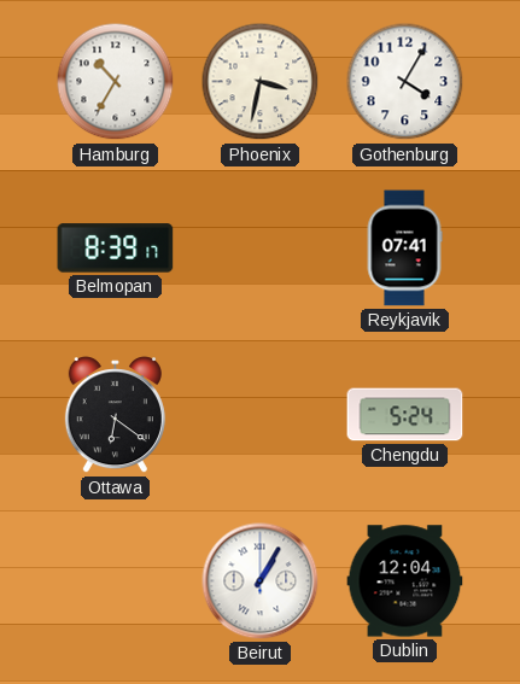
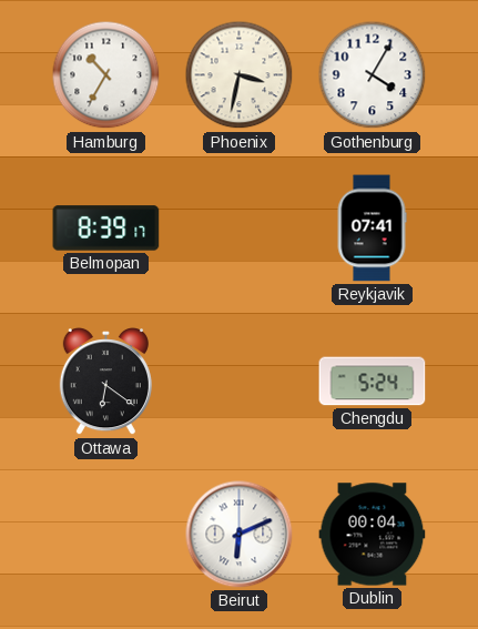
Beirut: 1:05 -> 6:11
Dublin: 12:04 -> 00:04
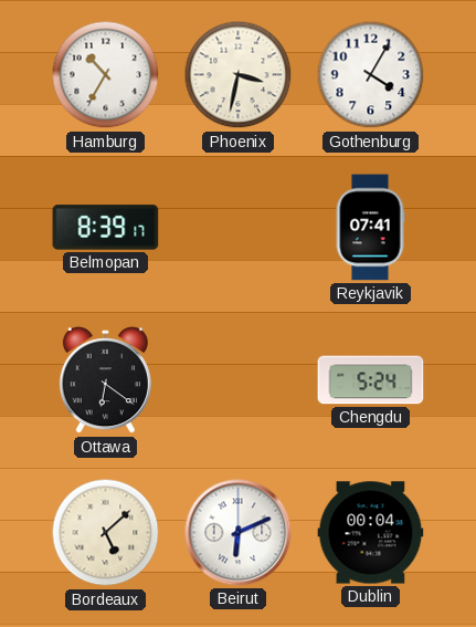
Bordeaux: none -> 5:08
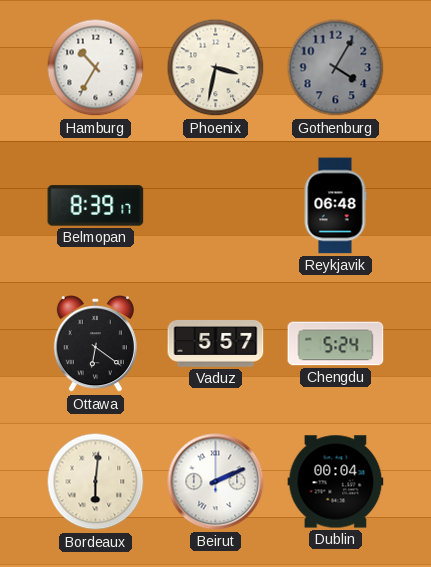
Gothenburg dial: white -> grey
Reykjavik: 07:41 -> 06:48
Vaduz: none -> 5:57
Bordeaux: 5:08 -> 6:01
Beirut: 6:11 -> 2:11
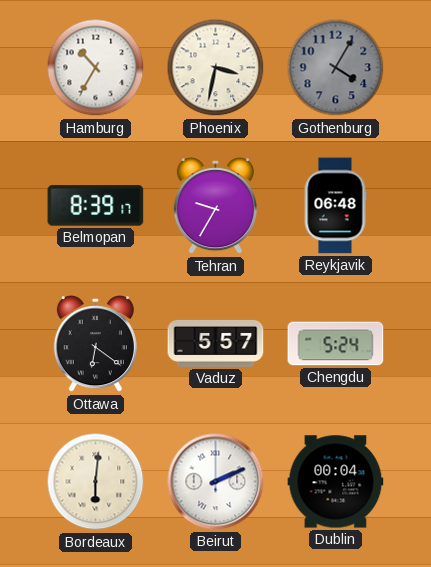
Tehran: none -> 9:35
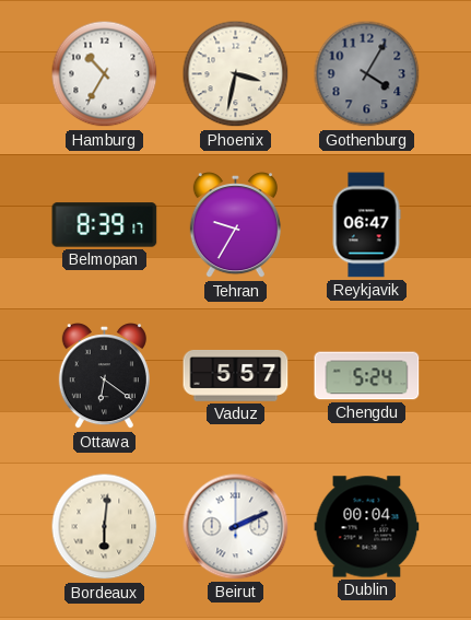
Reykjavik: 06:48 -> 06:47
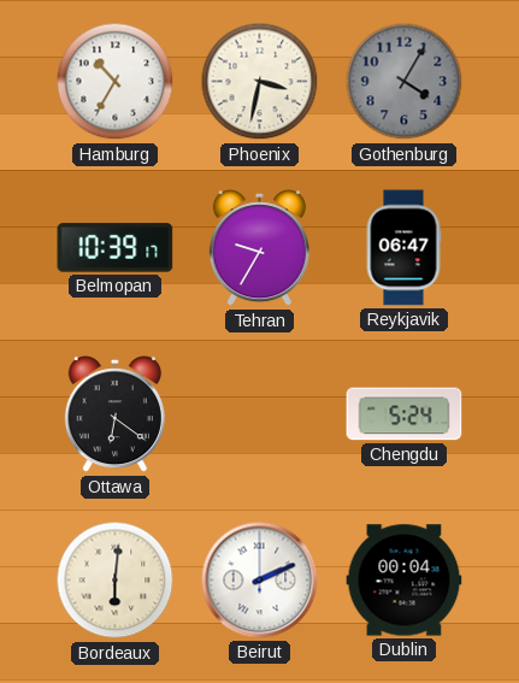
Belmopan: 8:39 -> 10:39
Vaduz: 5:57 -> none
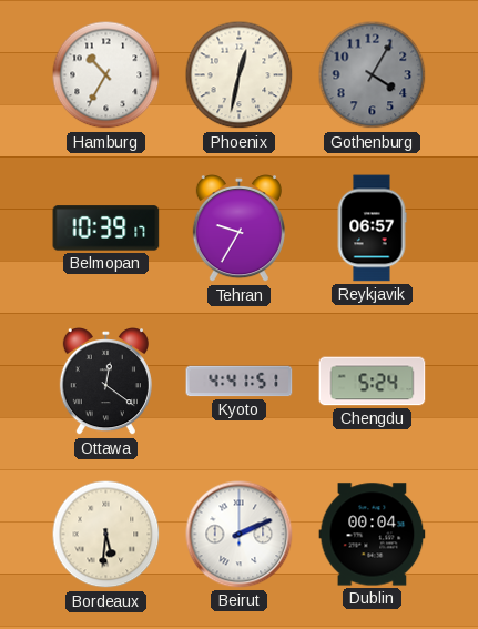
Phoenix: 3:32 -> 12:32
Reykjavik: 06:47 -> 06:57
Ottawa: 6:21 -> 12:21
Kyoto: none -> 4:41
Bordeaux: 6:01 -> 5:31
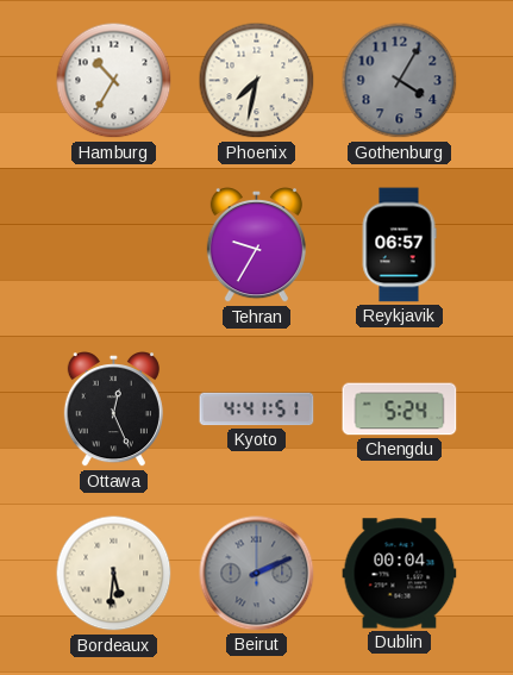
Phoenix: 12:32 -> 7:32
Belmopan: 10:39 -> none
Ottawa: 12:21 -> 12:26
Beirut dial: white -> grey
